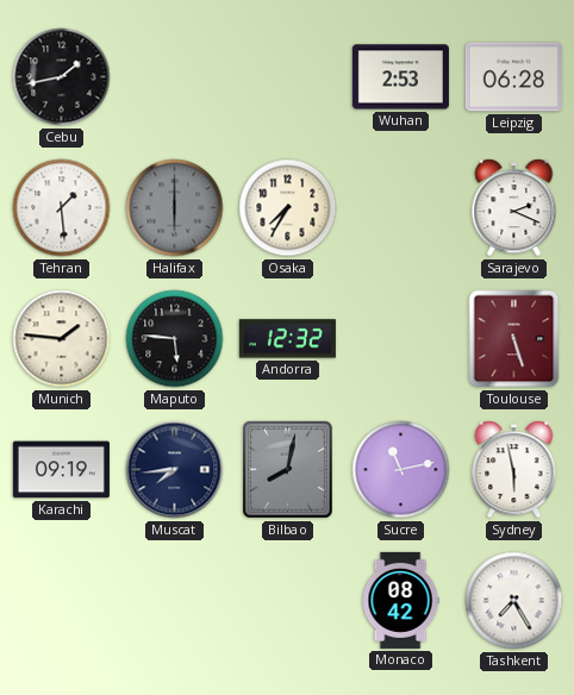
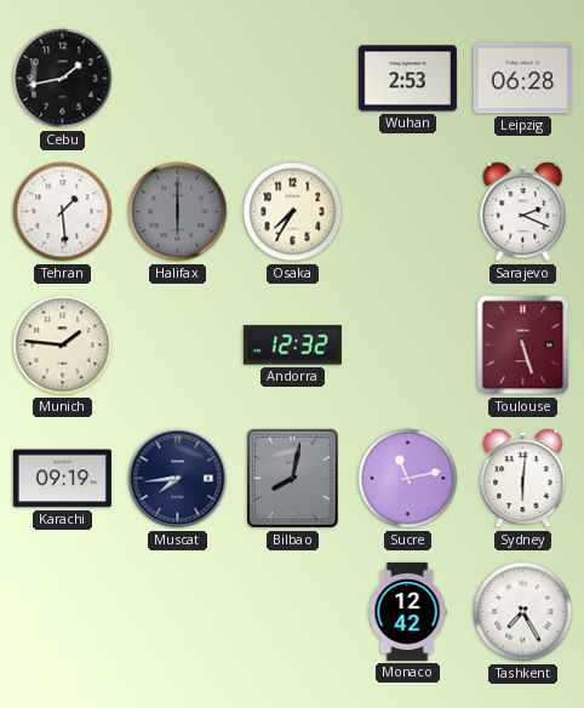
Maputo: 5:46 -> none
Sydney: 5:58 -> 6:01
Monaco: 08:42 -> 12:42
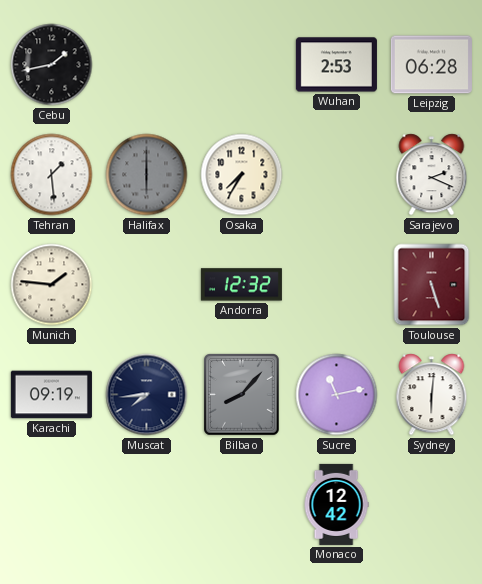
Bilbao: 8:02 -> 8:07
Tashkent: 7:25 -> none
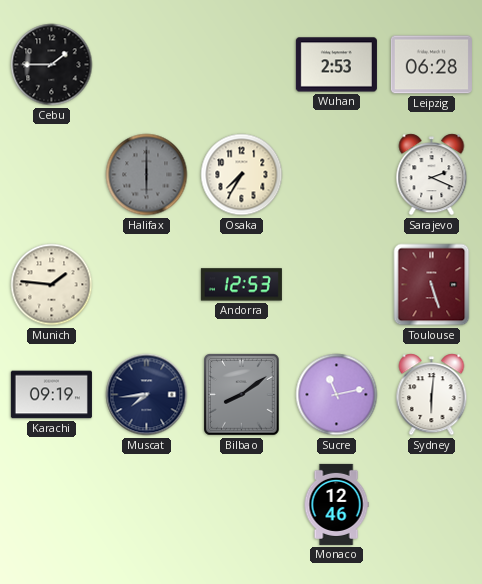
Cebu: 1:43 -> 1:45
Tehran: 1:29 -> none
Andorra: 12:32 -> 12:53
Bilbao: 8:07 -> 8:09
Monaco: 12:42 -> 12:46
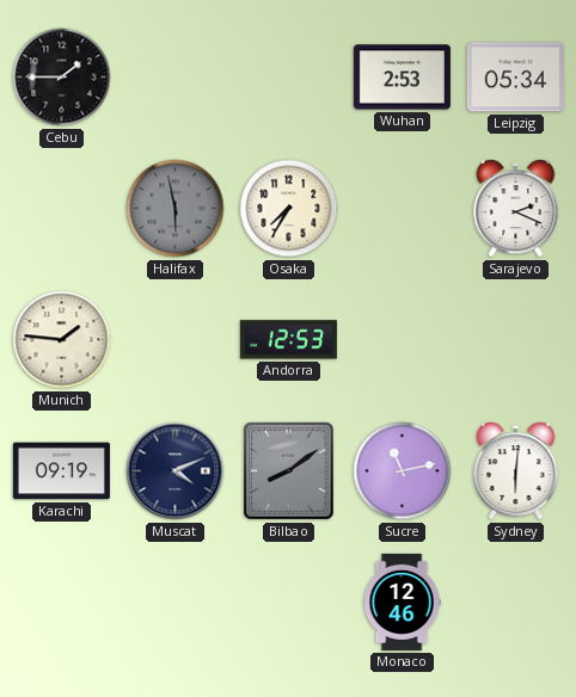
Leipzig: 06:28 -> 05:34
Halifax: 6:00 -> 5:58
Toulouse: 5:27 -> none
Muscat: 7:44 -> 4:11
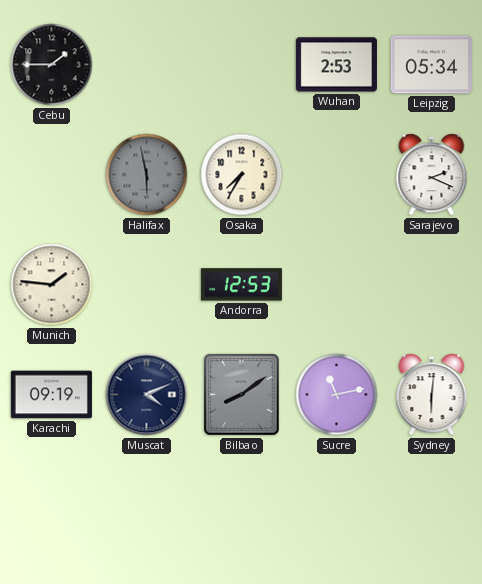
Monaco: 12:46 -> none
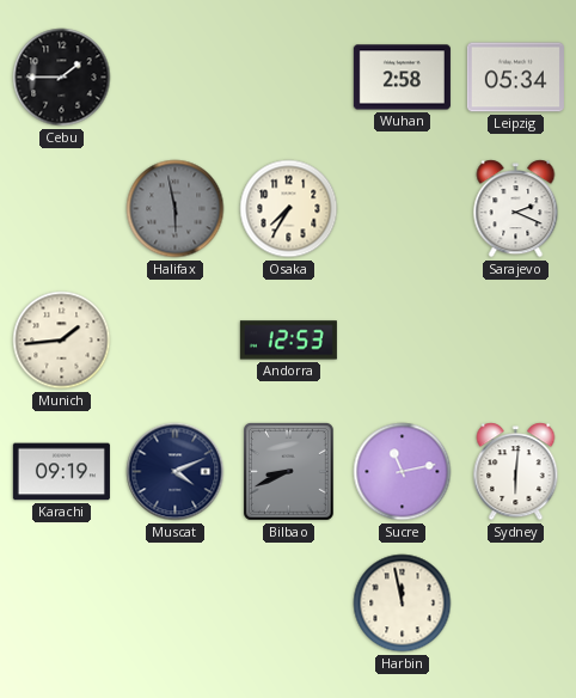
Wuhan: 2:53 -> 2:58
Munich: 1:46 -> 1:44
Bilbao: 8:09 -> 8:41
Harbin: none -> 11:58
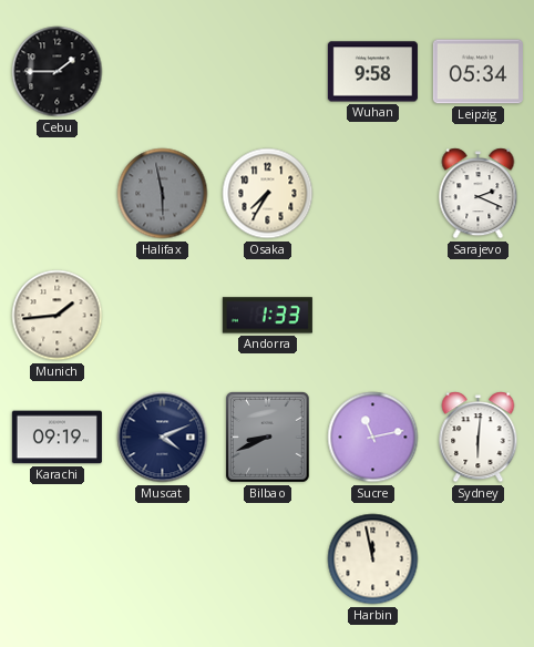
Wuhan: 2:58 -> 9:58
Andorra: 12:53 -> 1:33
